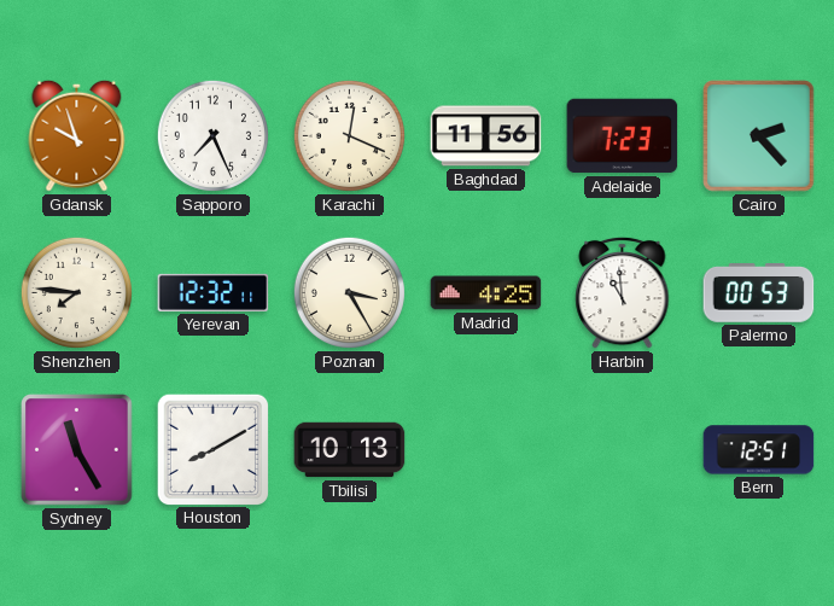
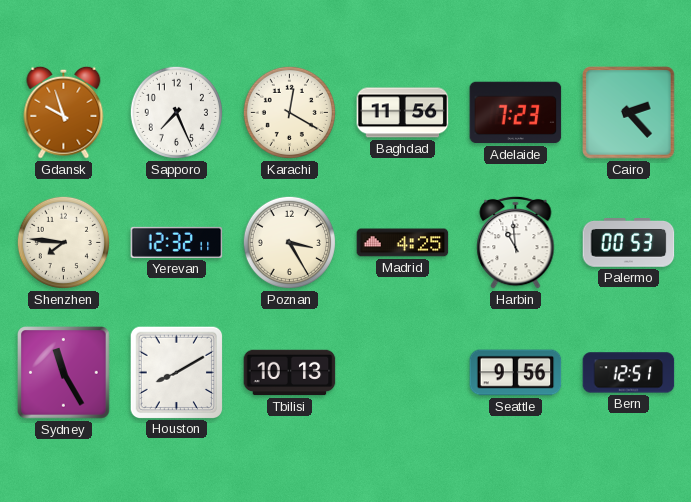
Karachi: 12:19 -> 12:20
Seattle: none -> 9:56
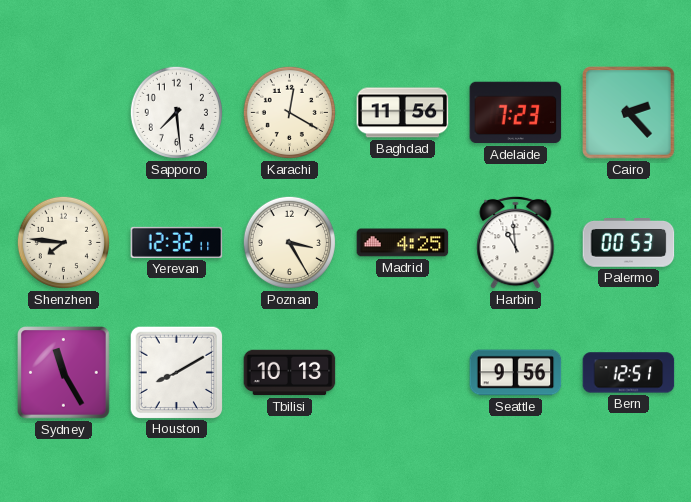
Gdansk: 9:57 -> none
Sapporo: 7:26 -> 7:29
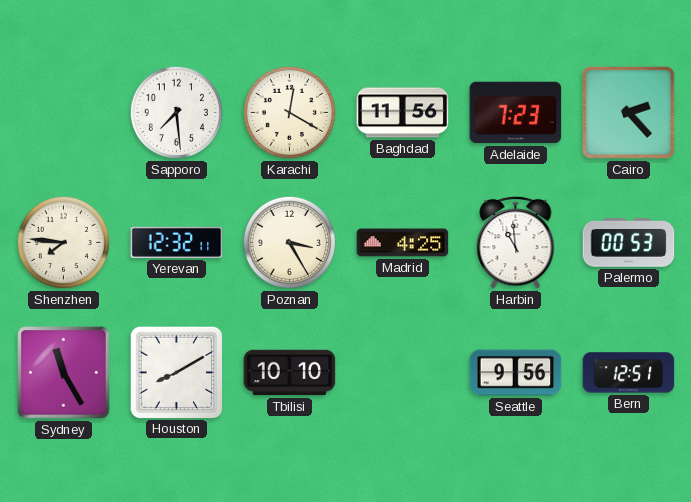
Tbilisi: 10:13 -> 10:10
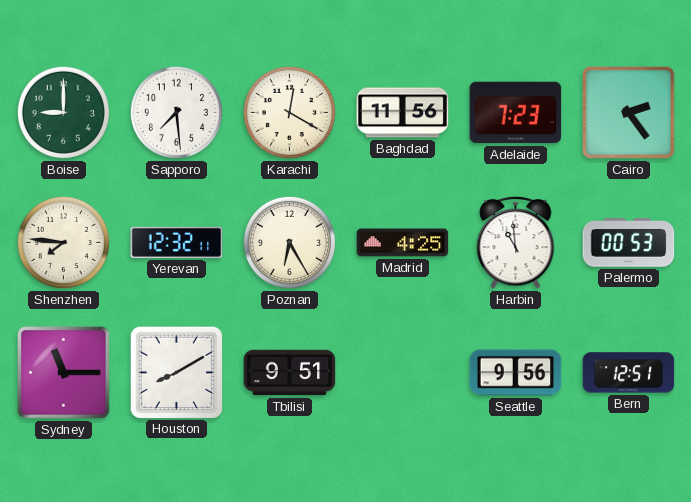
Boise: none -> 9:00
Cairo: 2:23 -> 2:24
Poznan: 3:25 -> 6:25
Sydney: 11:25 -> 11:15
Tbilisi: 10:10 -> 9:51
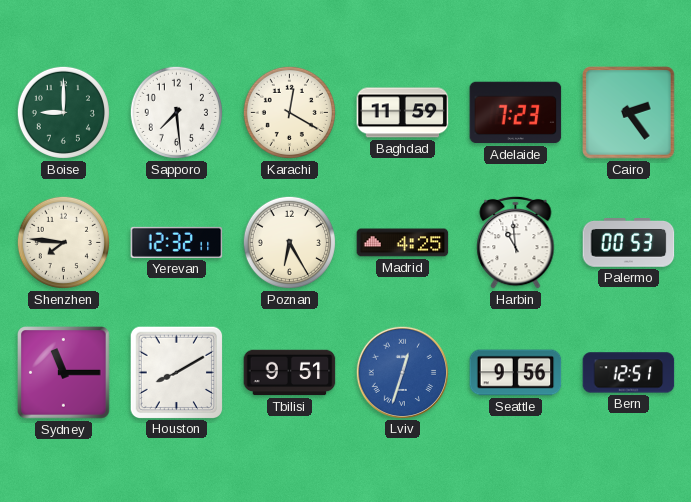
Baghdad: 11:56 -> 11:59
Lviv: none -> 12:33
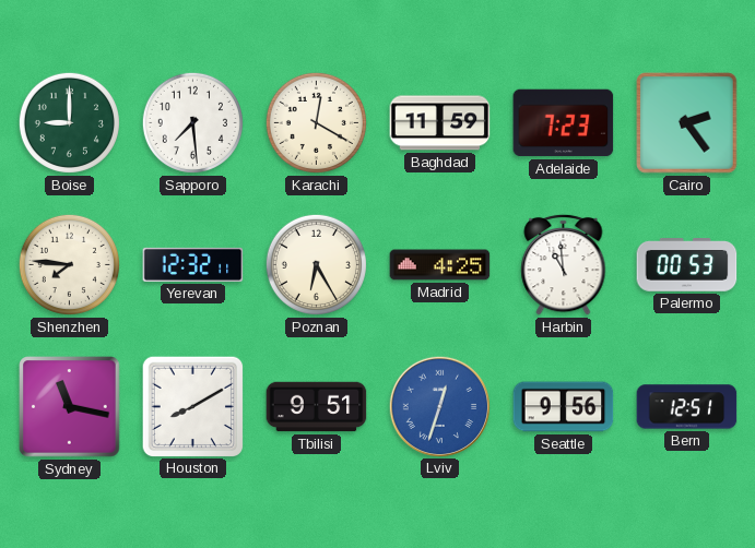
Sydney: 11:15 -> 11:17
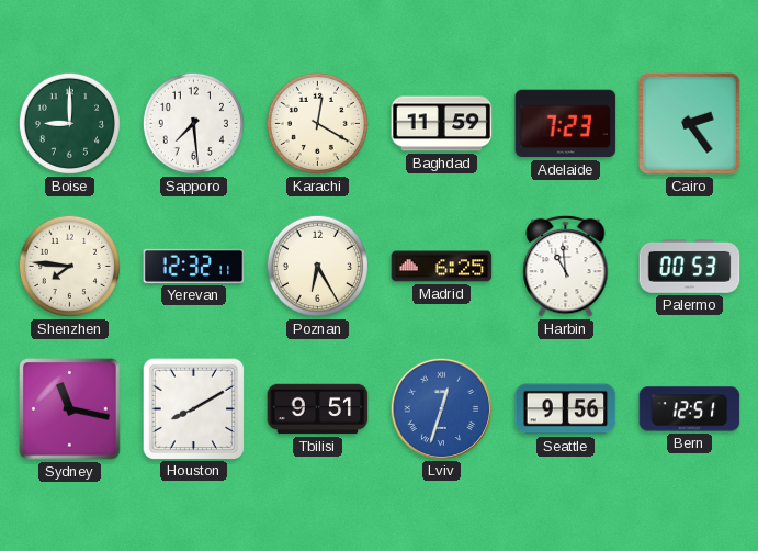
Madrid: 4:25 -> 6:25
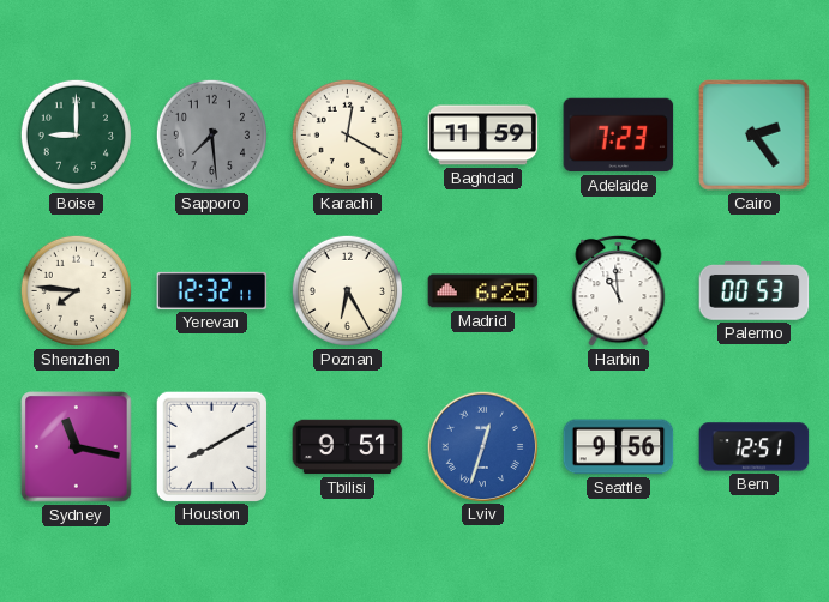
Sapporo dial: white -> grey
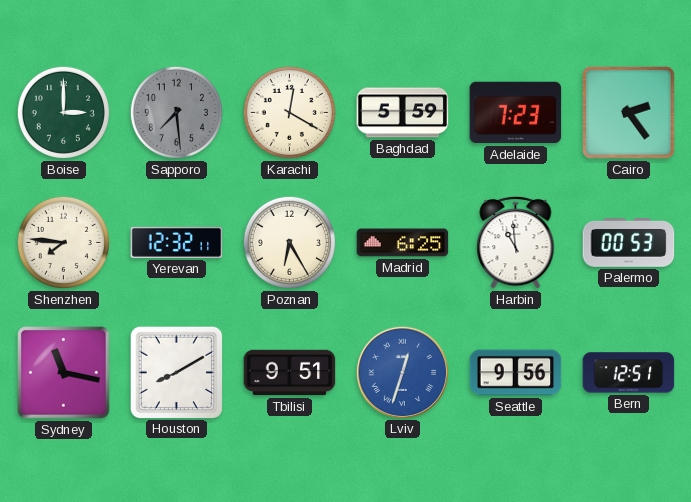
Boise: 9:00 -> 3:00
Baghdad: 11:59 -> 5:59
